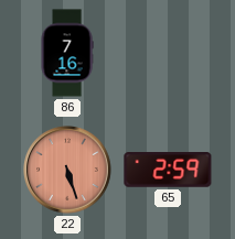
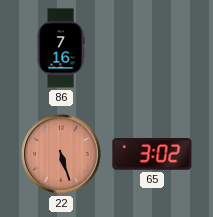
65: 2:59 -> 3:02
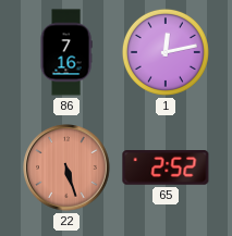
1: none -> 12:13
65: 3:02 -> 2:52
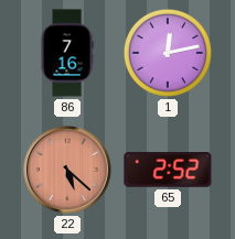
22: 5:27 -> 5:22
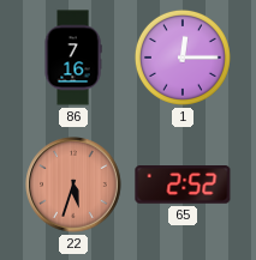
1: 12:13 -> 12:15
22: 5:22 -> 5:33
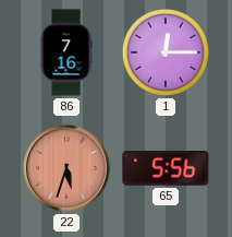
65: 2:52 -> 5:56
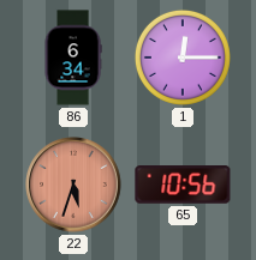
86: 7:16 -> 6:34
65: 5:56 -> 10:56
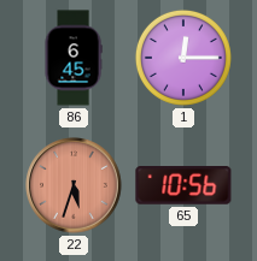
86: 6:34 -> 6:45
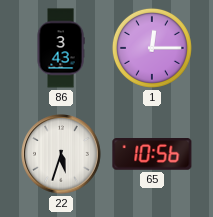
86: 6:45 -> 3:43
22 dial: salmon -> white
